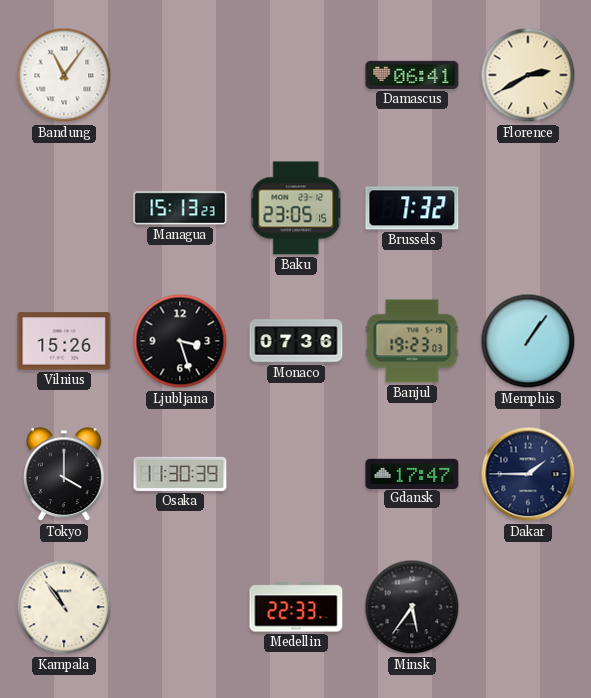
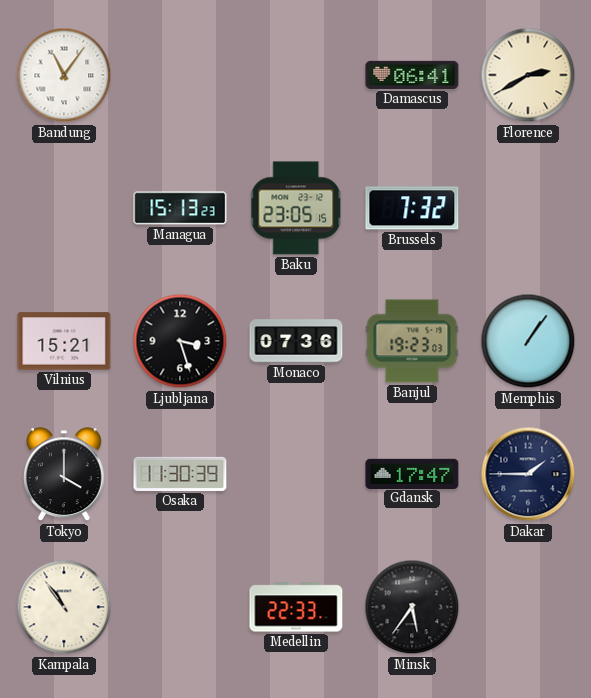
Vilnius: 15:26 -> 15:21
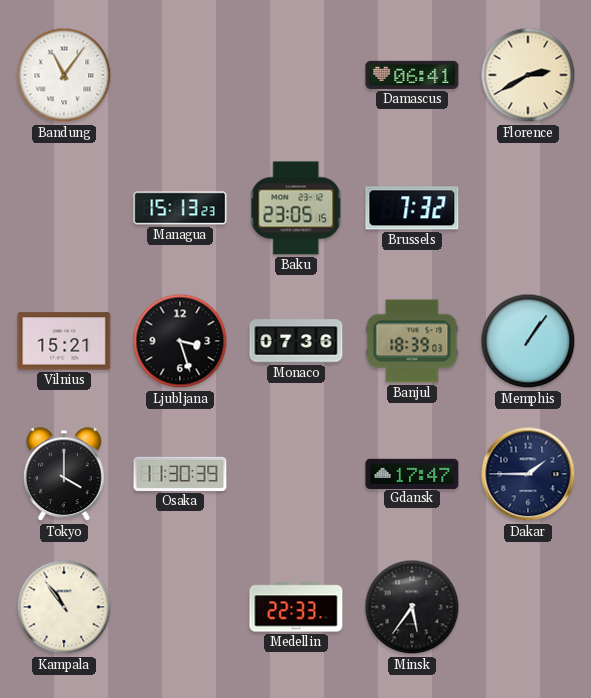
Banjul: 19:23 -> 18:39
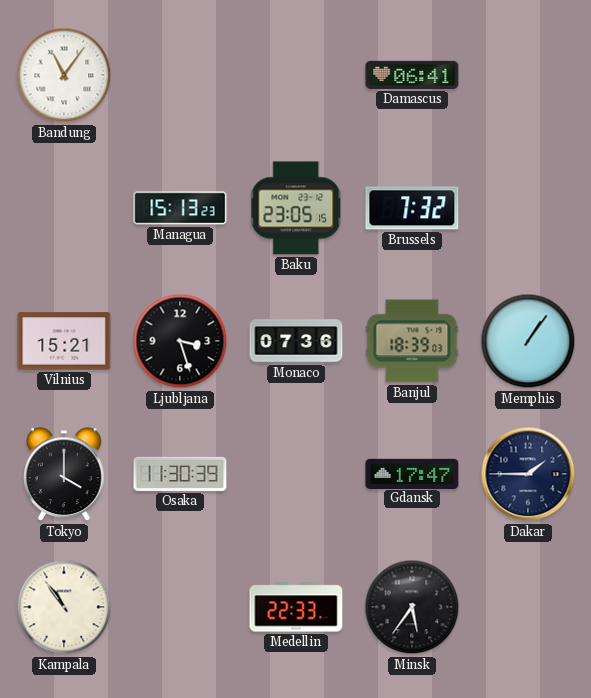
Florence: 2:40 -> none
